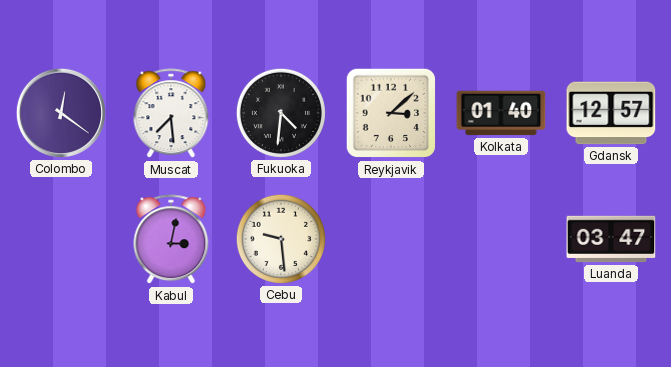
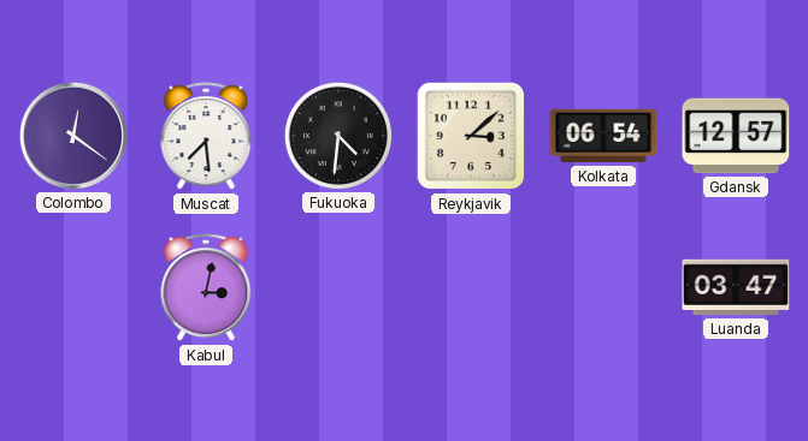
Kolkata: 01:40 -> 06:54
Cebu: 9:29 -> none
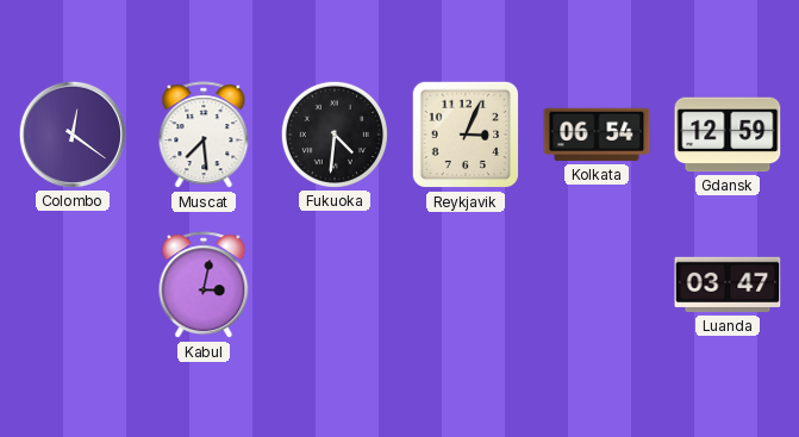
Reykjavik: 3:08 -> 3:04
Gdansk: 12:57 -> 12:59
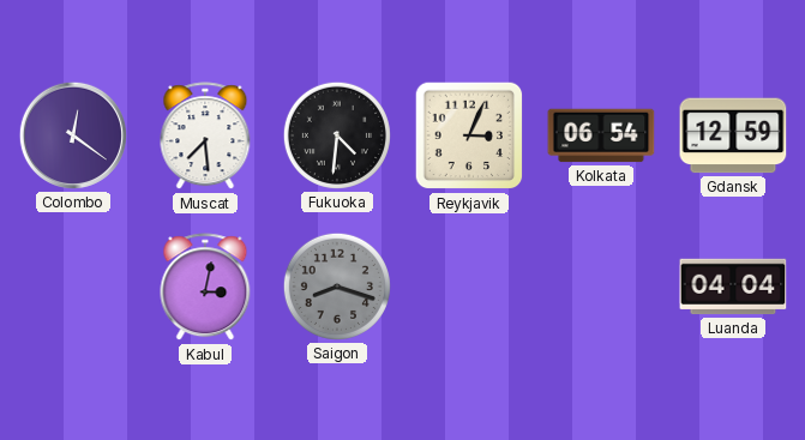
Saigon: none -> 8:18
Luanda: 03:47 -> 04:04
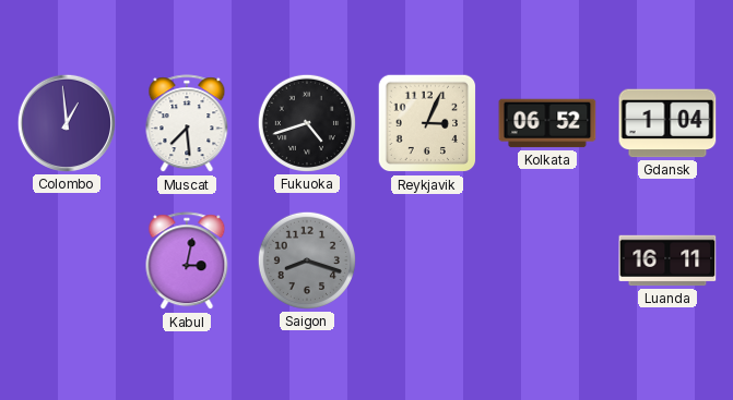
Colombo: 12:21 -> 12:59
Fukuoka: 4:31 -> 4:42
Kolkata: 06:54 -> 06:52
Gdansk: 12:59 -> 1:04
Luanda: 04:04 -> 16:11
